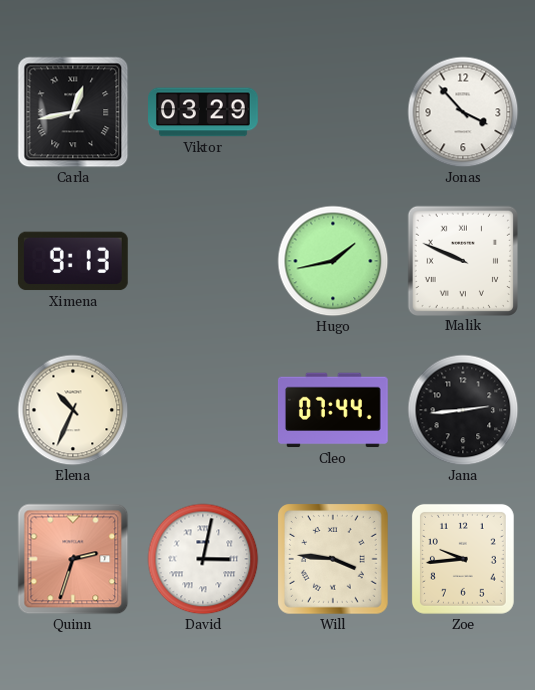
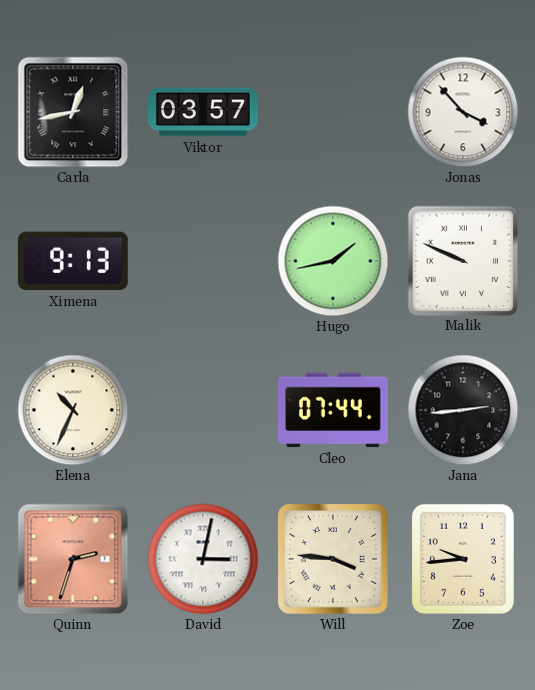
Viktor: 03:29 -> 03:57
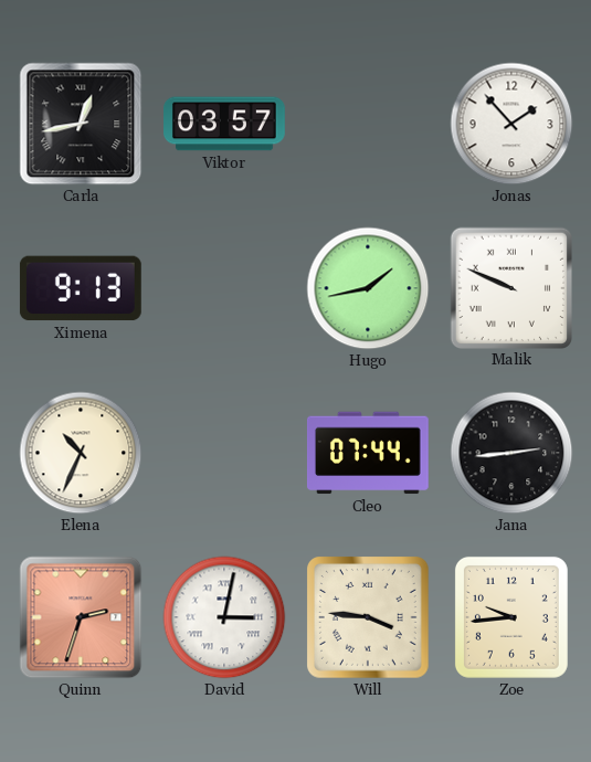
Jonas: 3:53 -> 1:53
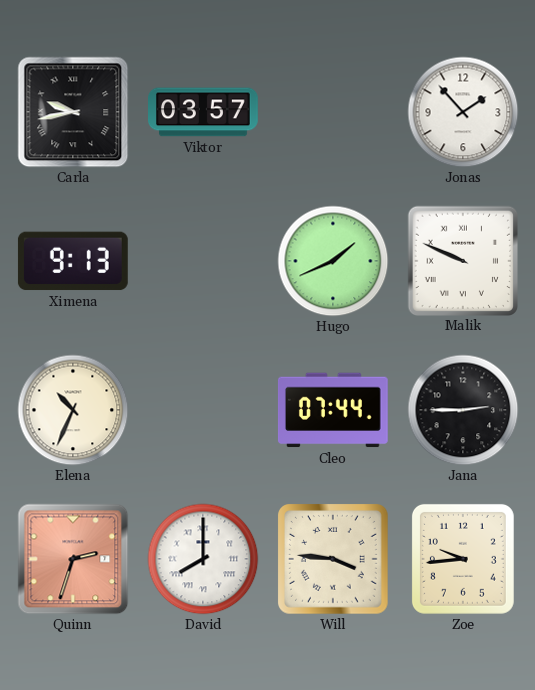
Carla: 12:43 -> 9:43
Hugo: 1:43 -> 1:41
Jana: 2:44 -> 2:45
David: 3:02 -> 8:00
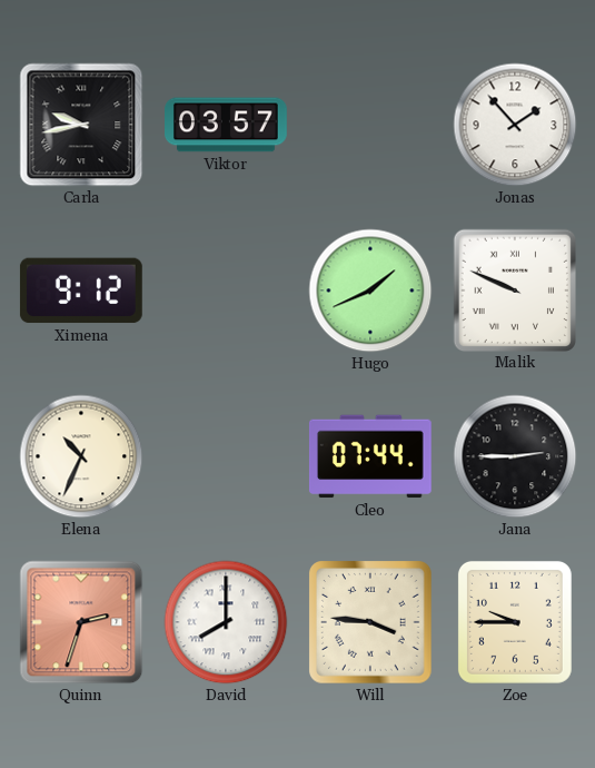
Ximena: 9:13 -> 9:12
Zoe: 9:44 -> 9:45
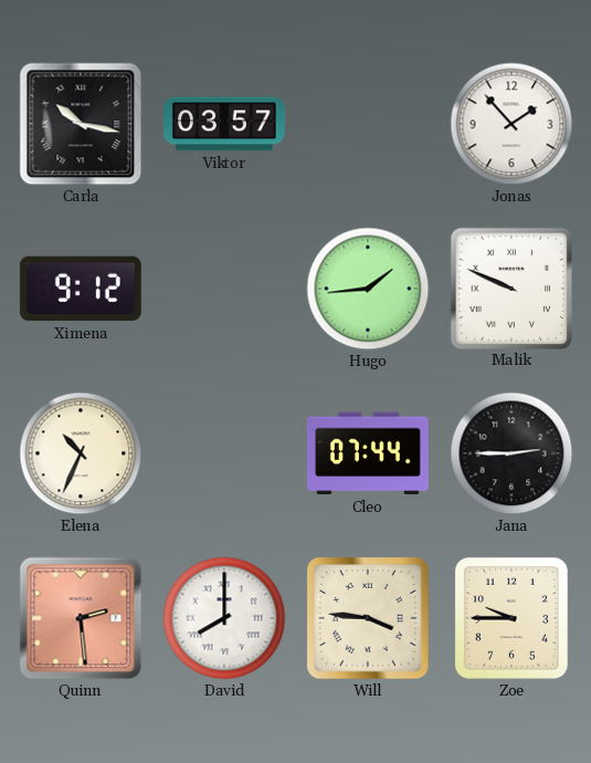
Carla: 9:43 -> 10:17
Hugo: 1:41 -> 1:44
Quinn: 2:33 -> 2:29
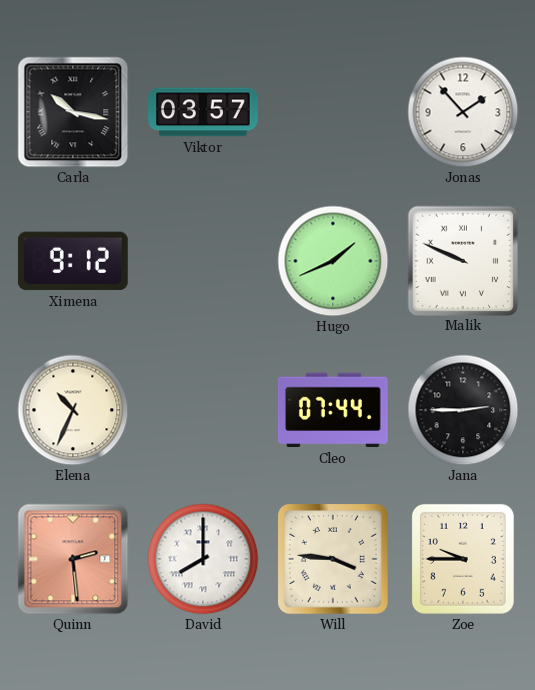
Hugo: 1:44 -> 1:41
